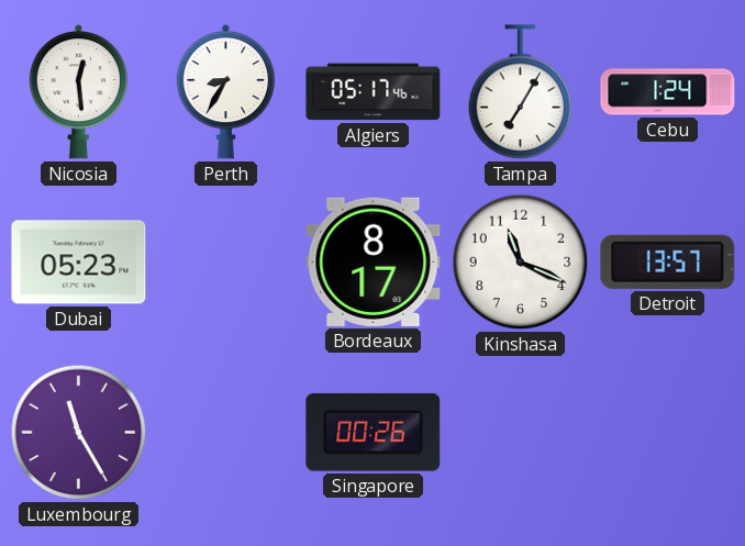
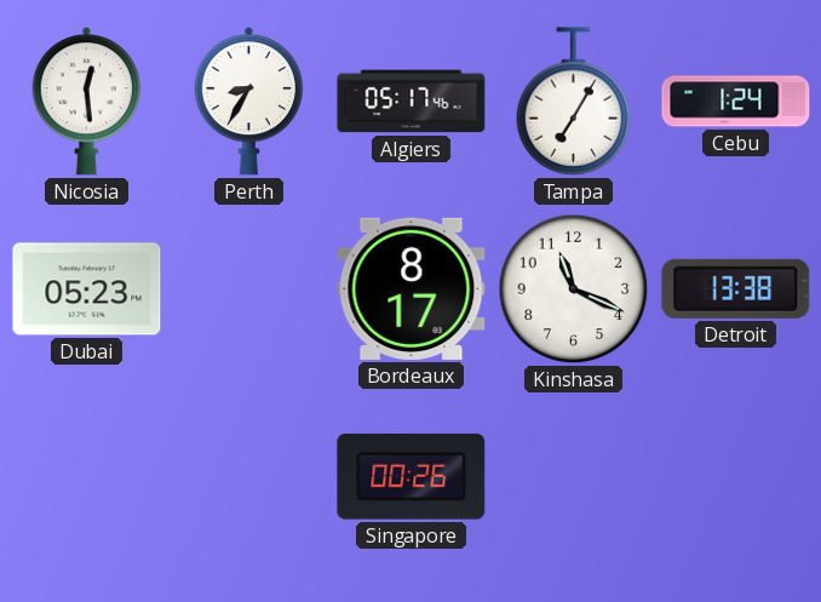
Detroit: 13:57 -> 13:38
Luxembourg: 11:25 -> none
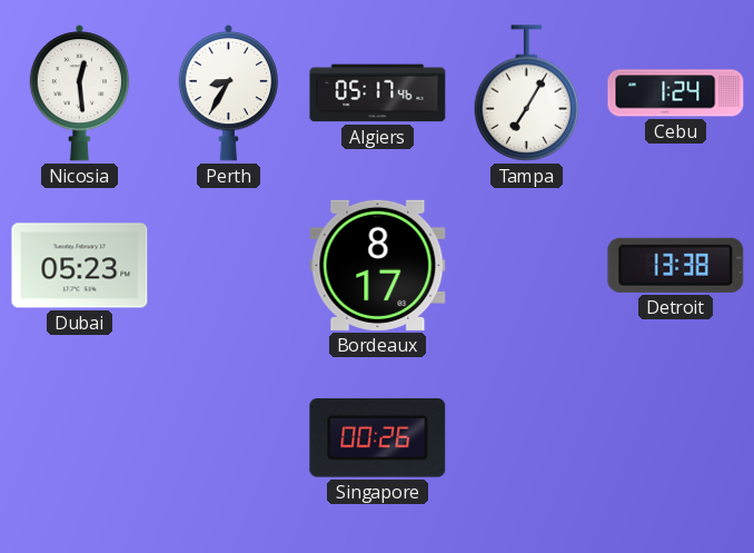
Kinshasa: 11:19 -> none
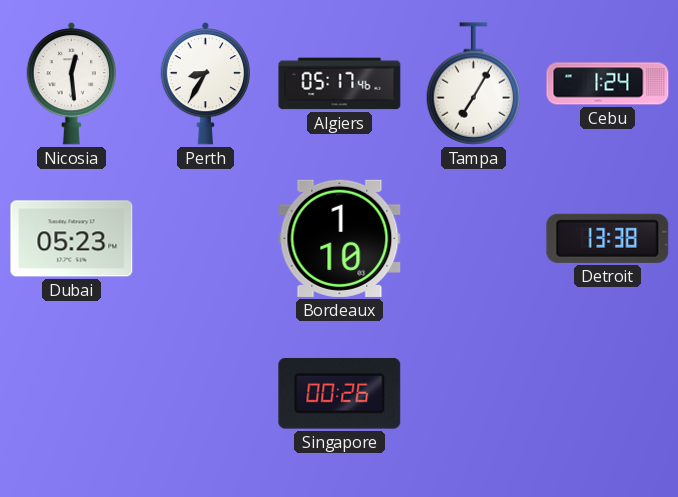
Bordeaux: 8:17 -> 1:10
